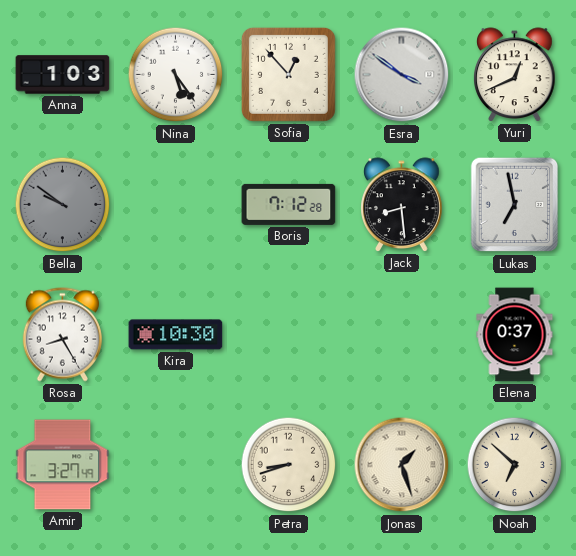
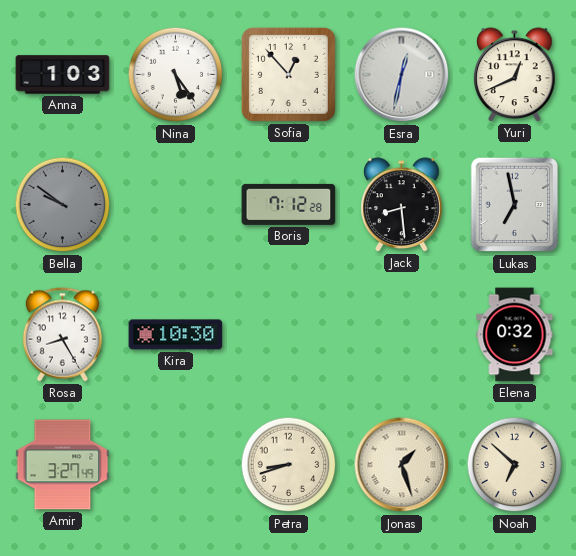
Esra: 3:51 -> 12:32
Elena: 0:37 -> 0:32
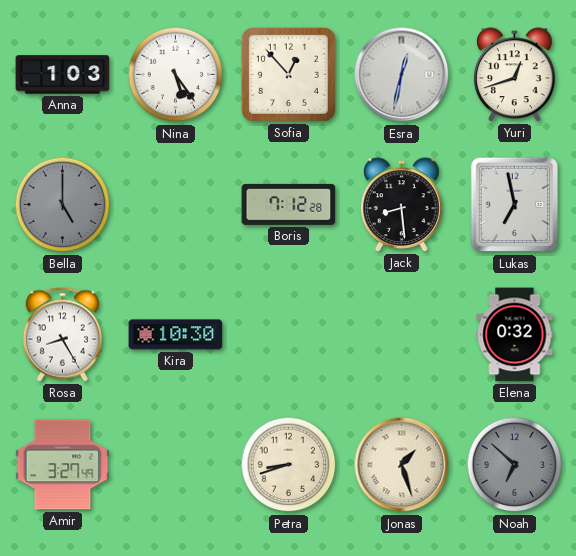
Yuri: 12:41 -> 12:42
Bella: 9:51 -> 5:00
Noah dial: cream -> grey
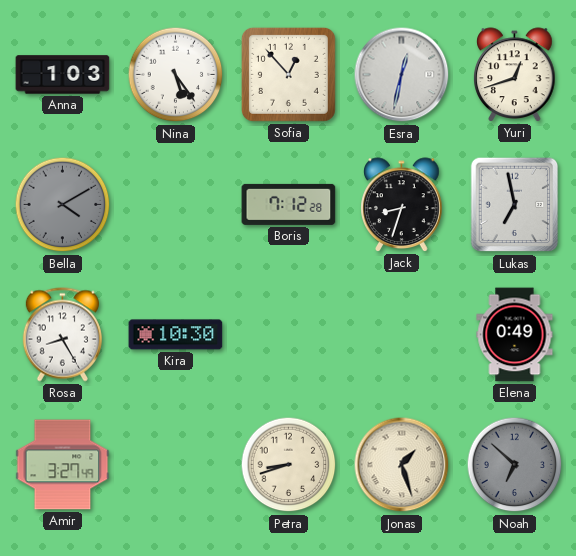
Bella: 5:00 -> 4:10
Jack: 8:29 -> 8:33
Elena: 0:32 -> 0:49
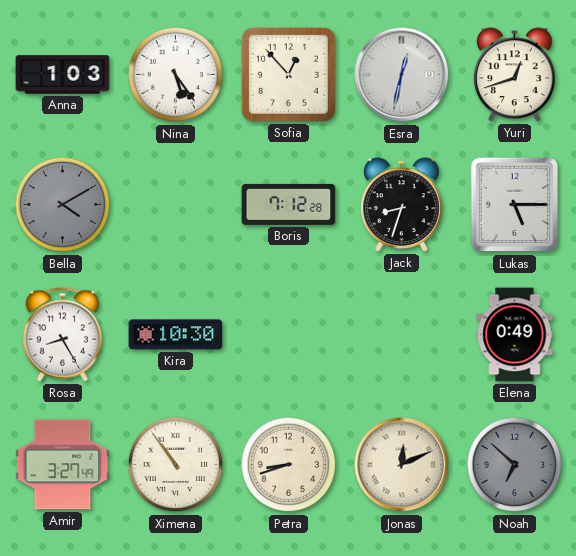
Lukas: 6:58 -> 5:15
Ximena: none -> 10:54
Jonas: 1:27 -> 12:11
